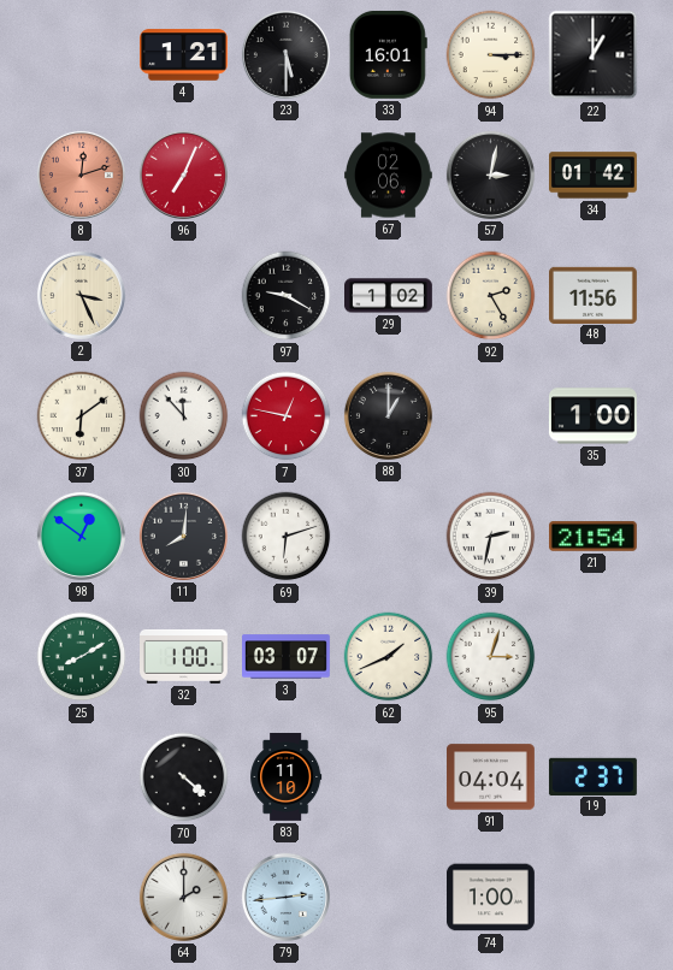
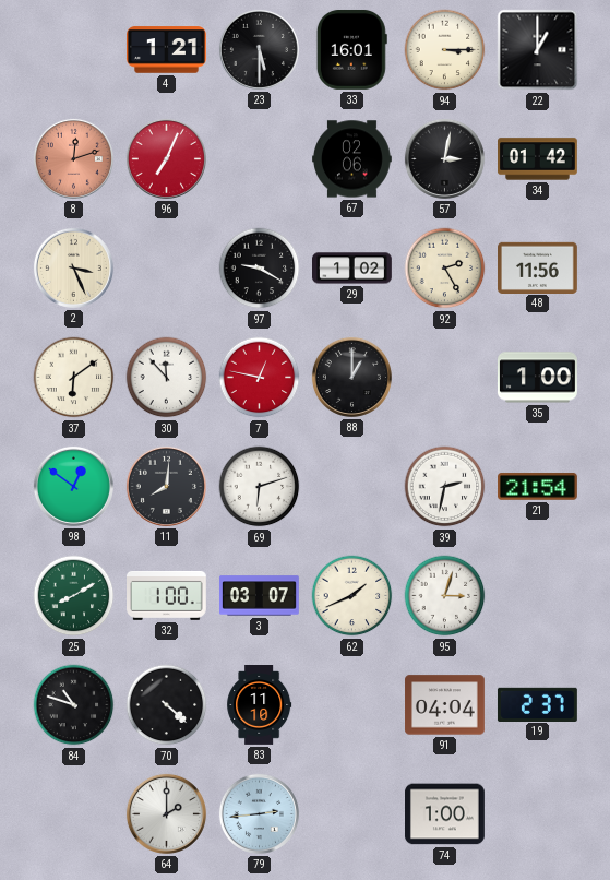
84: none -> 10:48
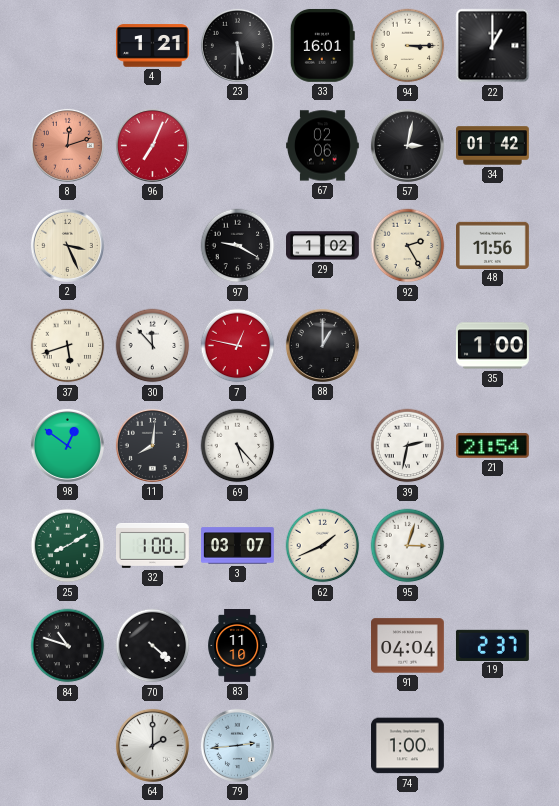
37: 6:09 -> 5:42
69: 6:12 -> 5:23
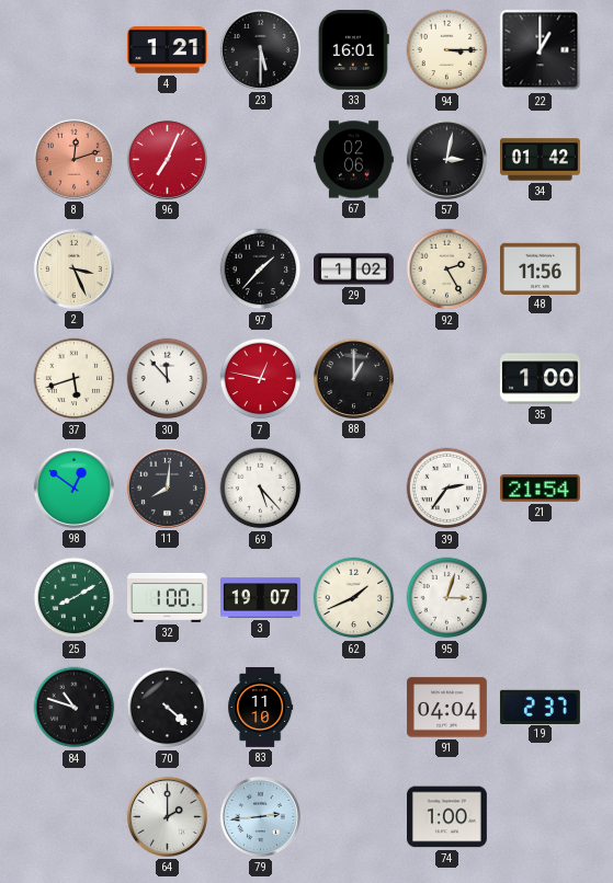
97: 9:20 -> 1:37
39: 2:32 -> 2:36
3: 03:07 -> 19:07
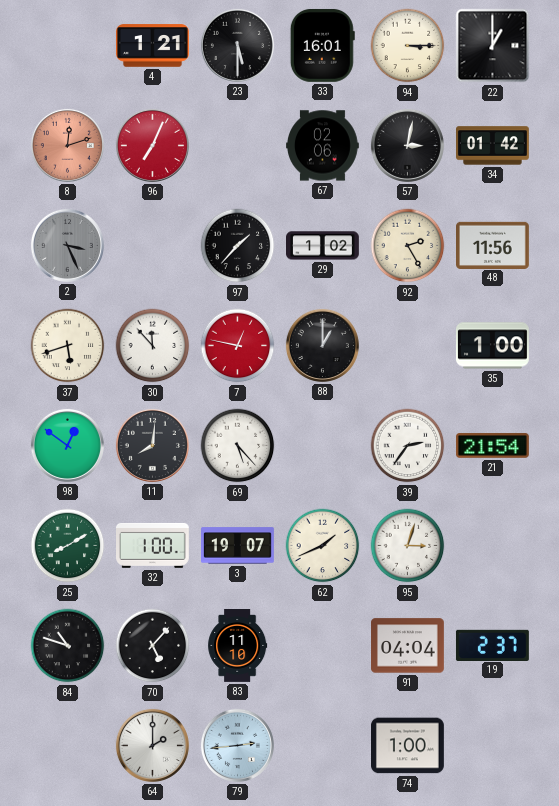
2 dial: cream -> grey
70: 4:22 -> 5:07
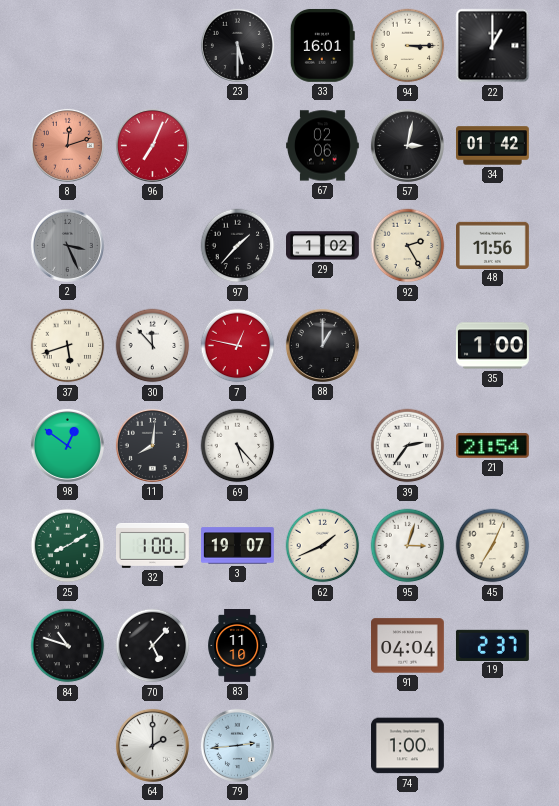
4: 1:21 -> none
45: none -> 7:04
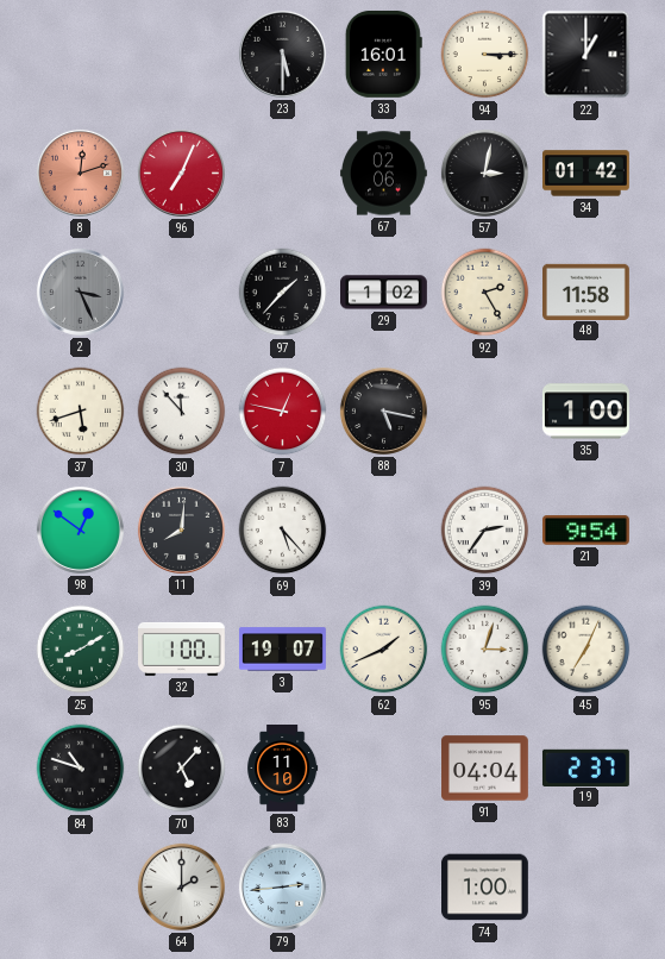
48: 11:56 -> 11:58
88: 1:00 -> 5:17
21: 21:54 -> 9:54
